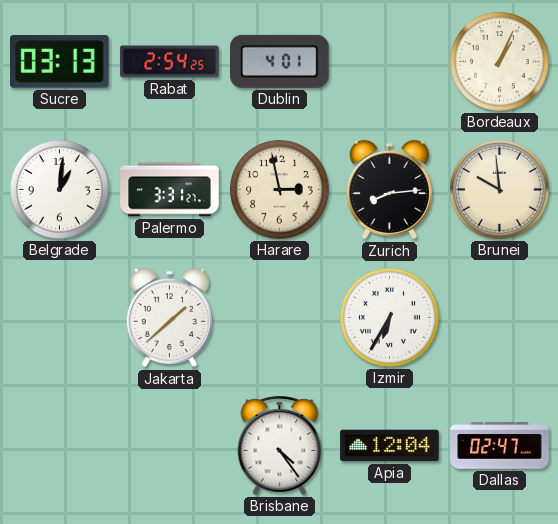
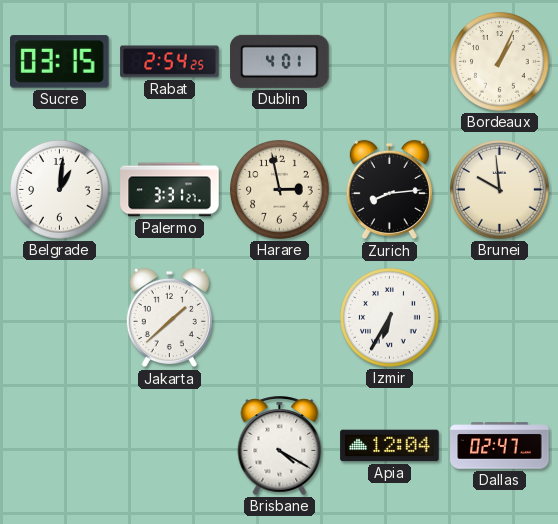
Sucre: 03:13 -> 03:15
Brisbane: 4:24 -> 4:20
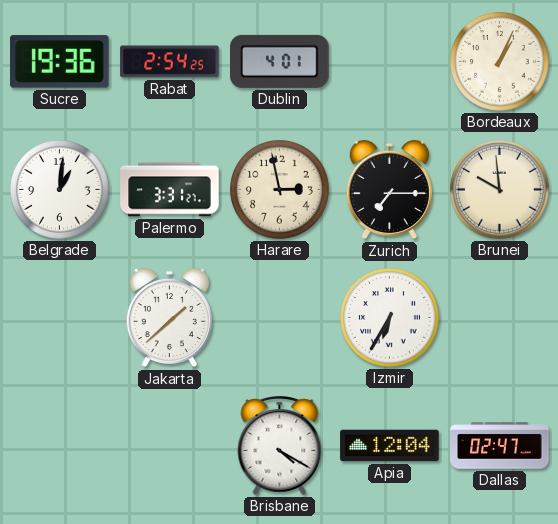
Sucre: 03:15 -> 19:36
Zurich: 8:14 -> 7:15
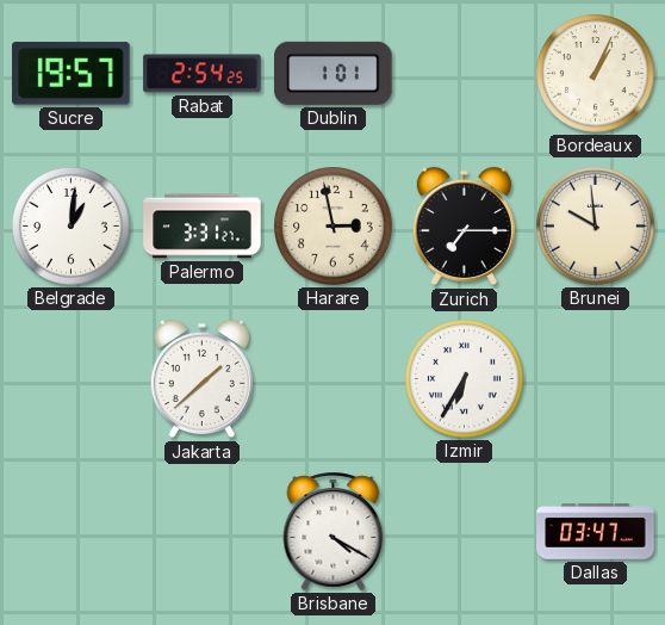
Sucre: 19:36 -> 19:57
Dublin: 4:01 -> 1:01
Apia: 12:04 -> none
Dallas: 02:47 -> 03:47
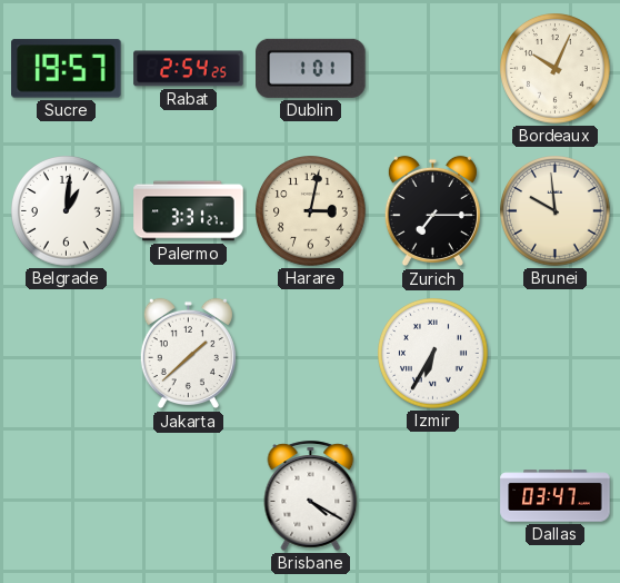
Bordeaux: 1:04 -> 10:04
Harare: 2:58 -> 3:02
